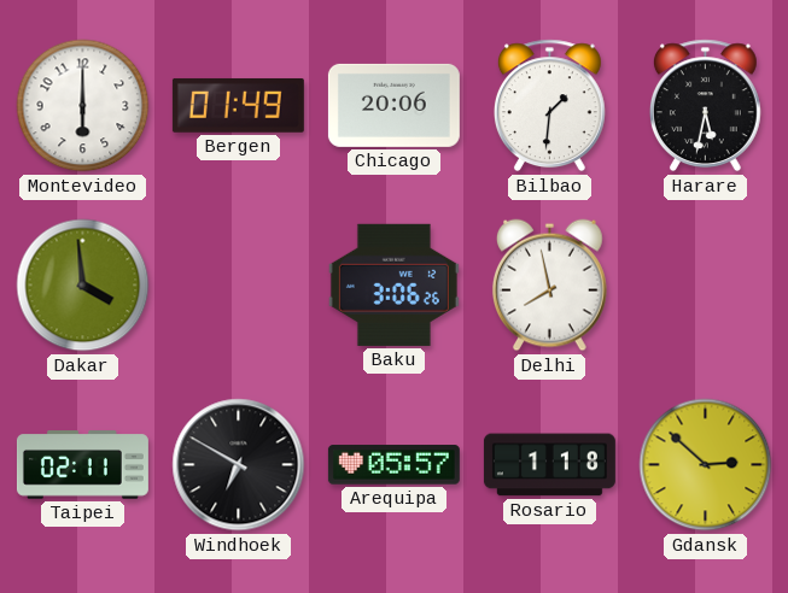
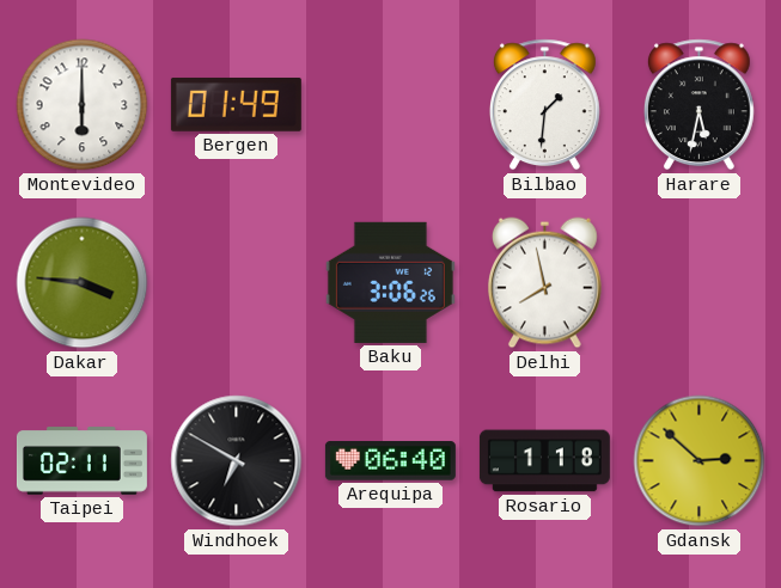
Chicago: 20:06 -> none
Dakar: 3:59 -> 3:46
Arequipa: 05:57 -> 06:40
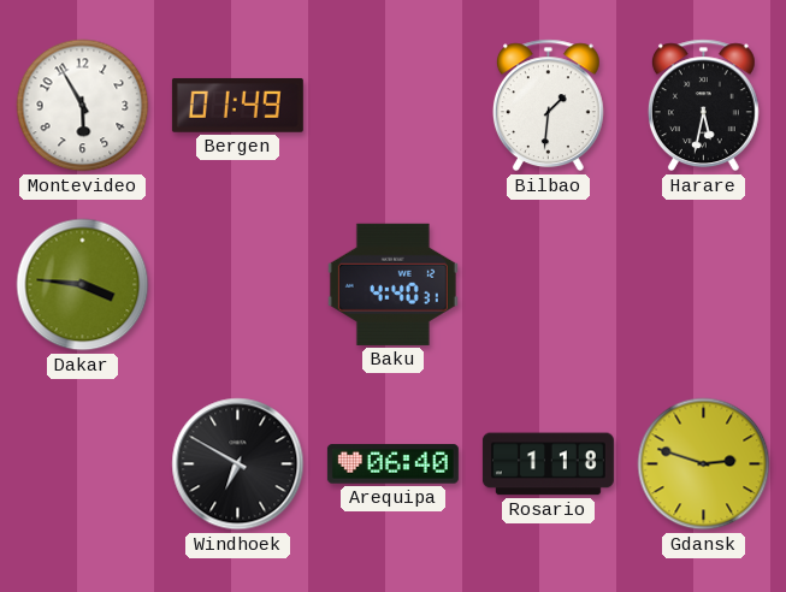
Montevideo: 6:00 -> 5:55
Baku: 3:06 -> 4:40
Delhi: 7:58 -> none
Taipei: 02:11 -> none
Gdansk: 2:52 -> 2:48
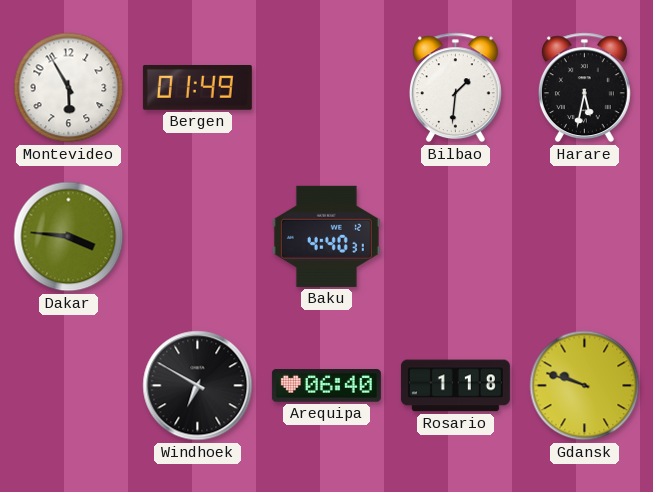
Gdansk: 2:48 -> 9:48
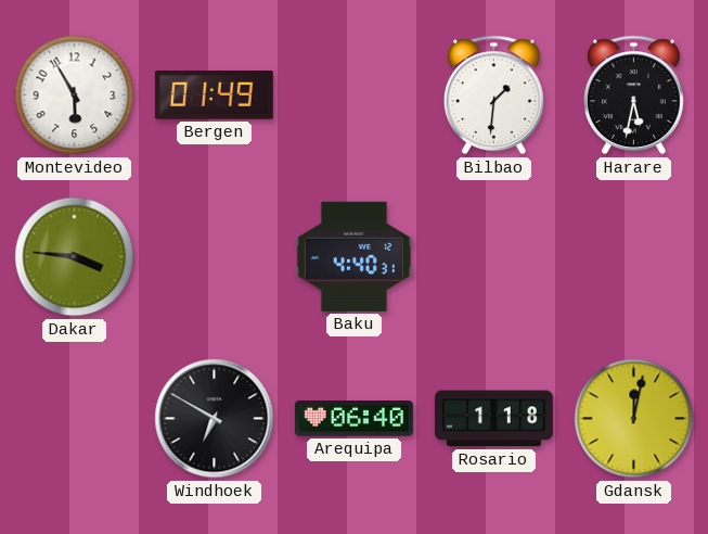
Gdansk: 9:48 -> 12:02
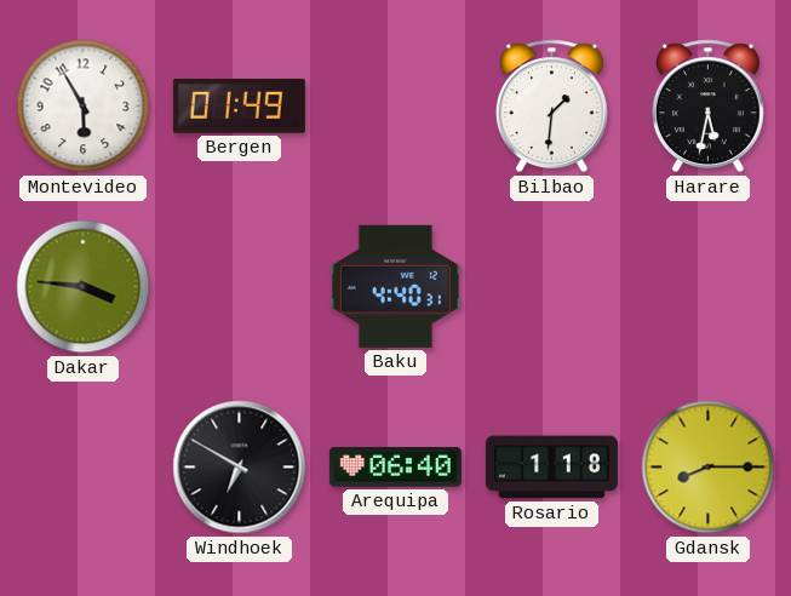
Gdansk: 12:02 -> 8:15
